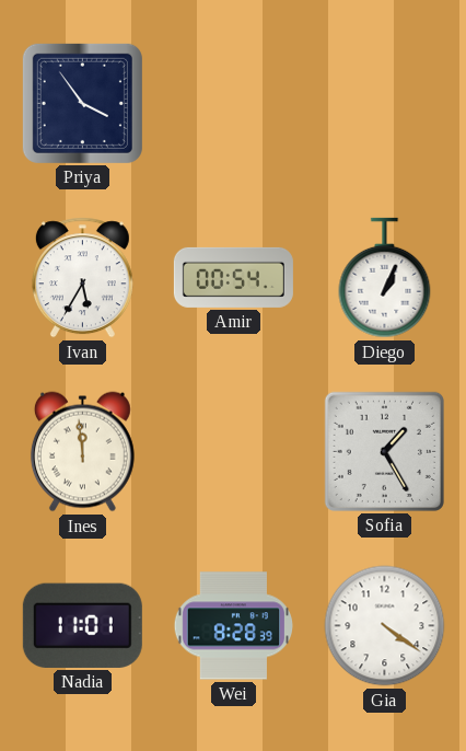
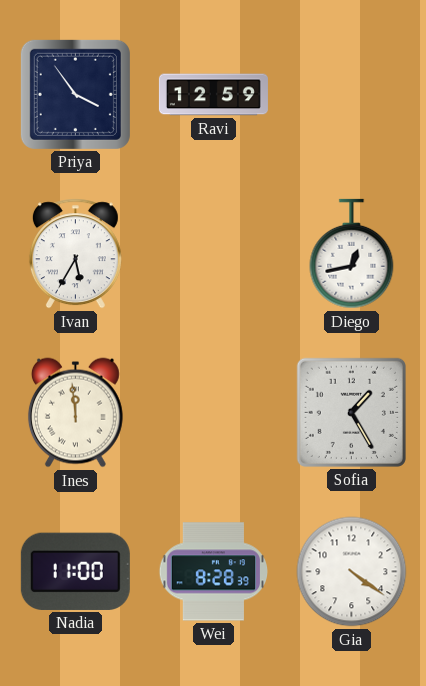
Ravi: none -> 12:59
Amir: 00:54 -> none
Diego: 1:04 -> 12:43
Nadia: 11:01 -> 11:00
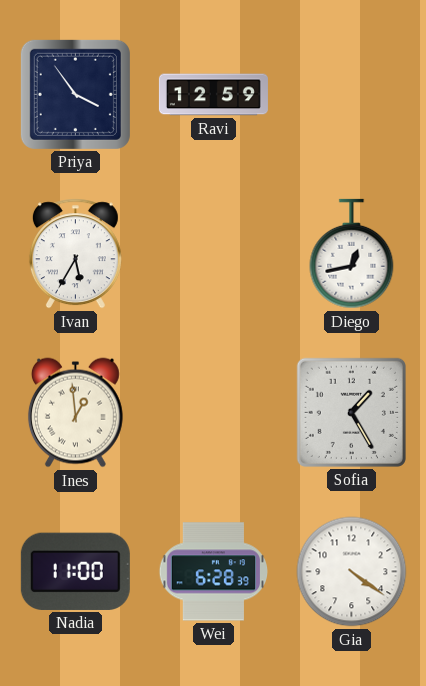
Ines: 11:59 -> 12:59
Wei: 8:28 -> 6:28
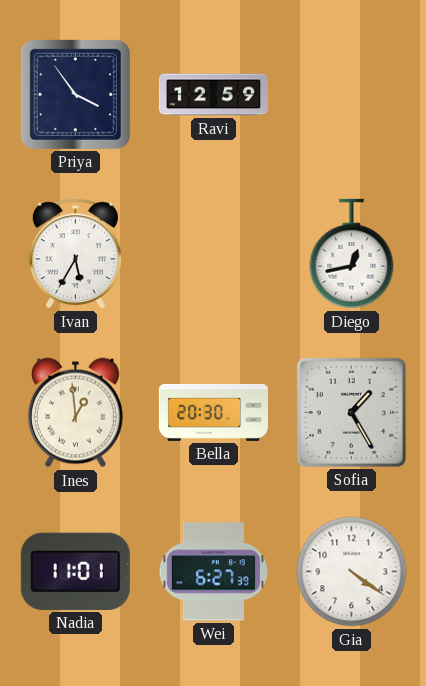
Bella: none -> 20:30
Nadia: 11:00 -> 11:01
Wei: 6:28 -> 6:27
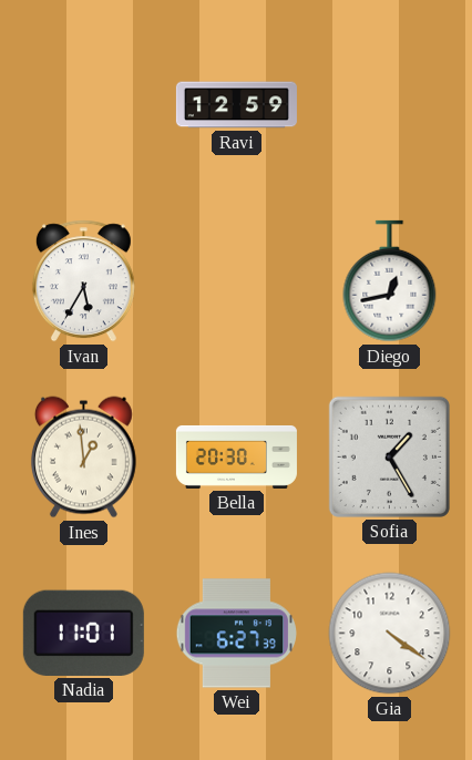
Priya: 3:54 -> none
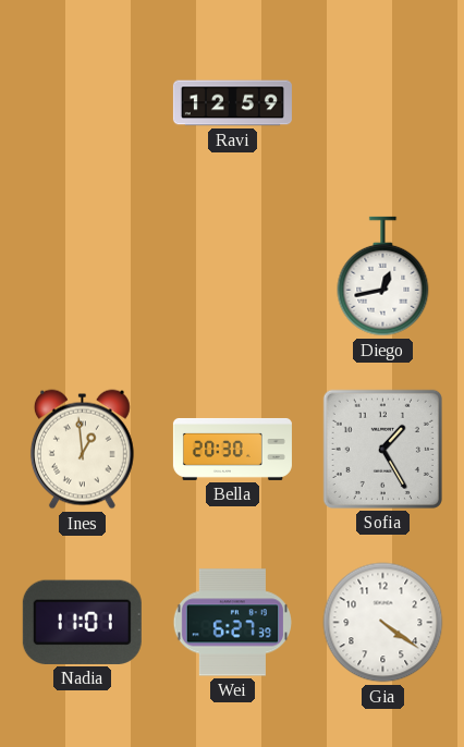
Ivan: 5:35 -> none
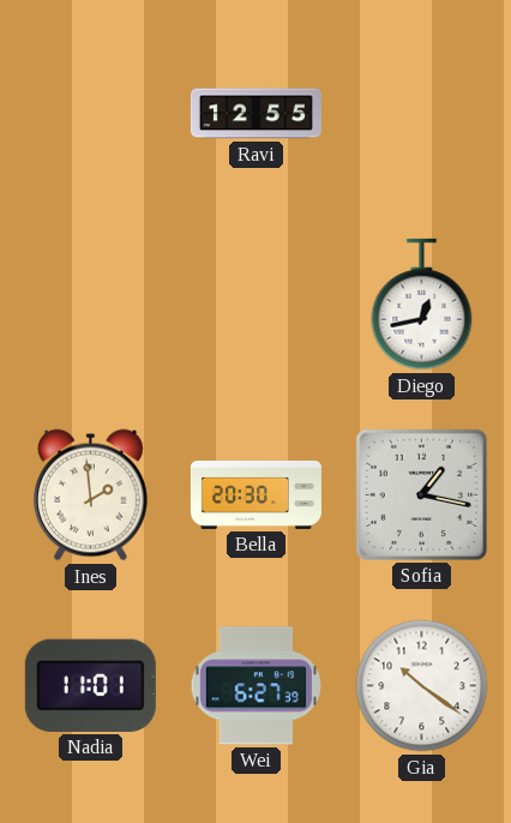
Ravi: 12:59 -> 12:55
Ines: 12:59 -> 1:59
Sofia: 1:25 -> 1:17
Gia: 4:21 -> 10:21
